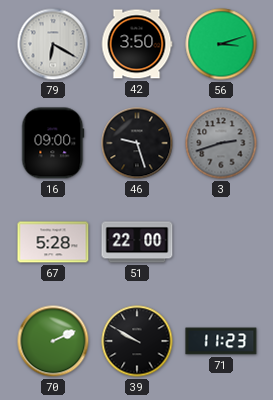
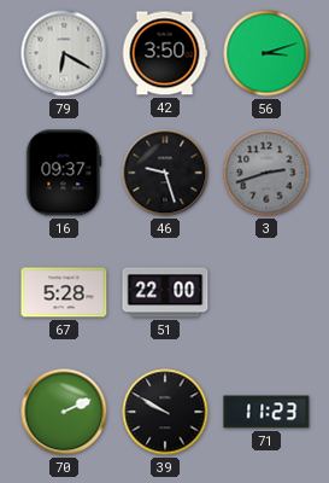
16: 09:00 -> 09:37
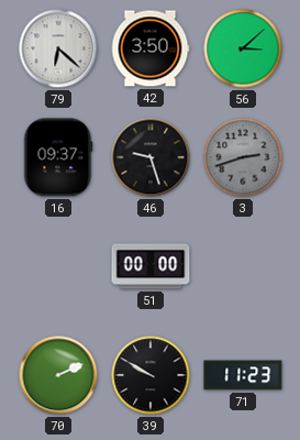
79: 6:20 -> 6:22
56: 3:12 -> 3:08
67: 5:28 -> none
51: 22:00 -> 00:00
